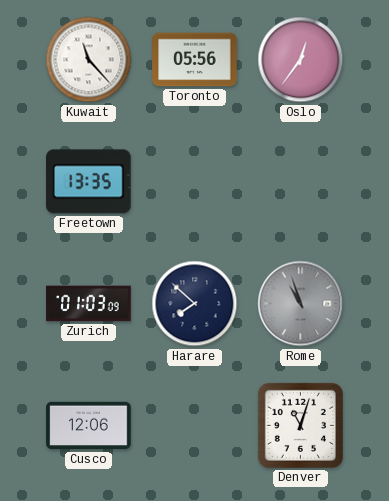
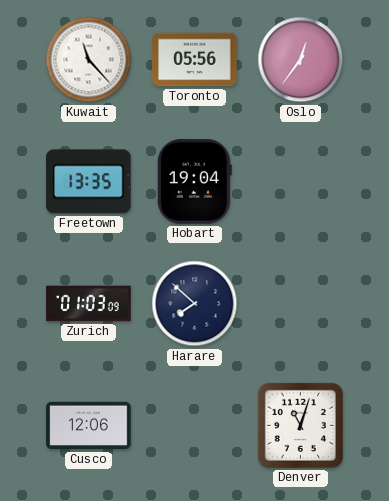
Hobart: none -> 19:04
Rome: 10:57 -> none
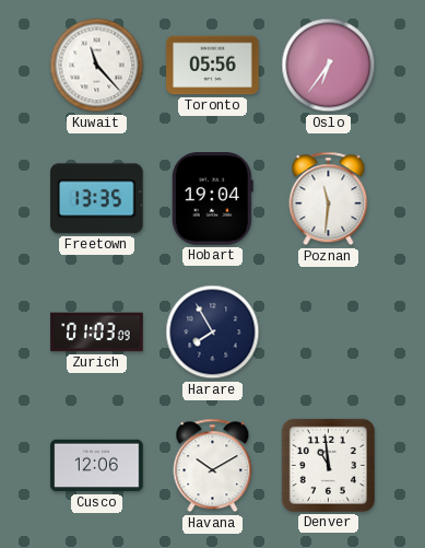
Oslo: 12:36 -> 6:36
Poznan: none -> 11:31
Harare: 7:52 -> 7:55
Havana: none -> 10:10
Denver: 11:03 -> 10:59
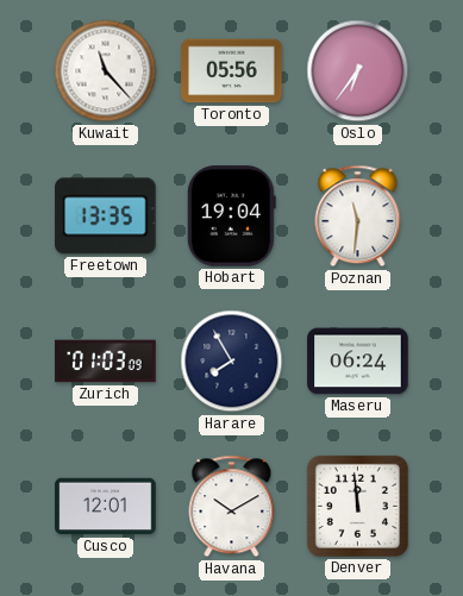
Maseru: none -> 06:24
Cusco: 12:06 -> 12:01
Denver: 10:59 -> 11:59
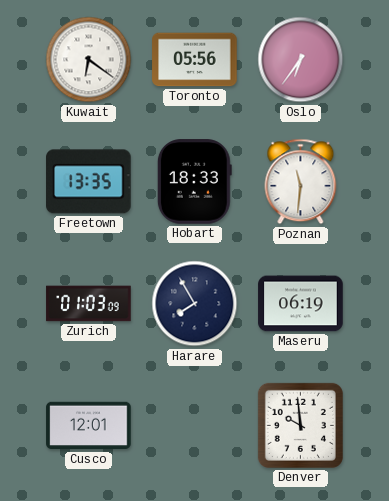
Kuwait: 11:23 -> 6:21
Hobart: 19:04 -> 18:33
Maseru: 06:24 -> 06:19
Havana: 10:10 -> none
Denver: 11:59 -> 9:59
